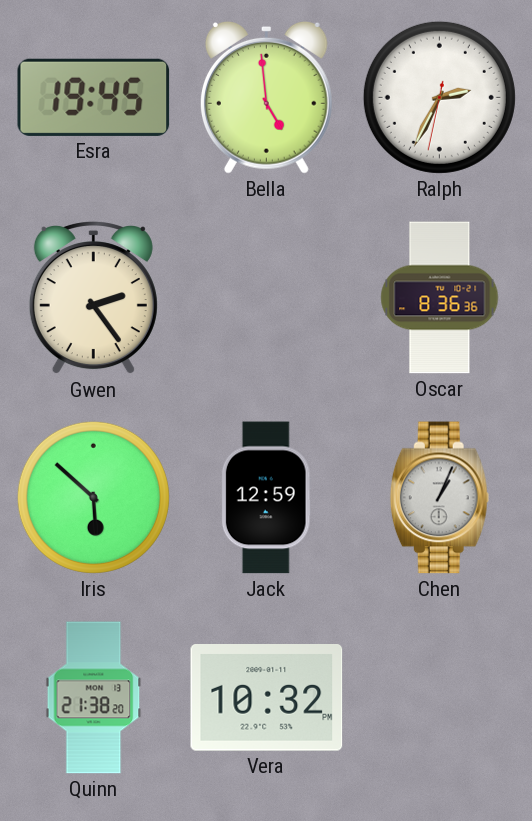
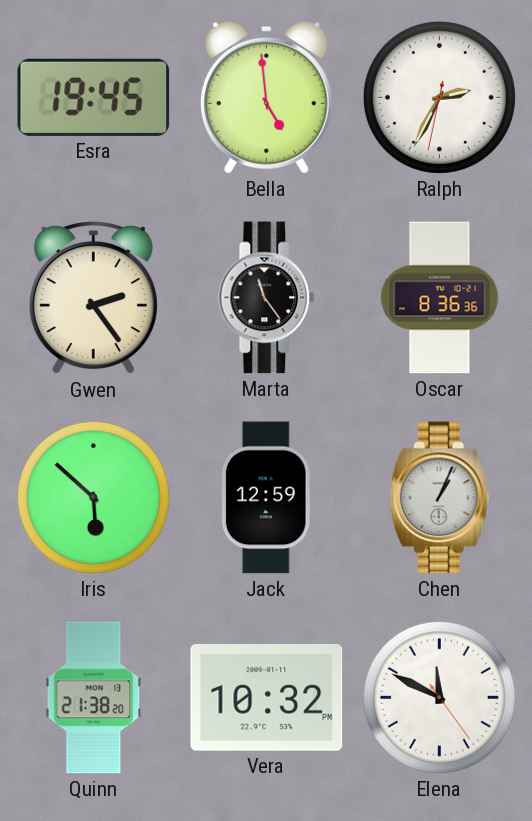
Marta: none -> 11:24
Elena: none -> 11:49
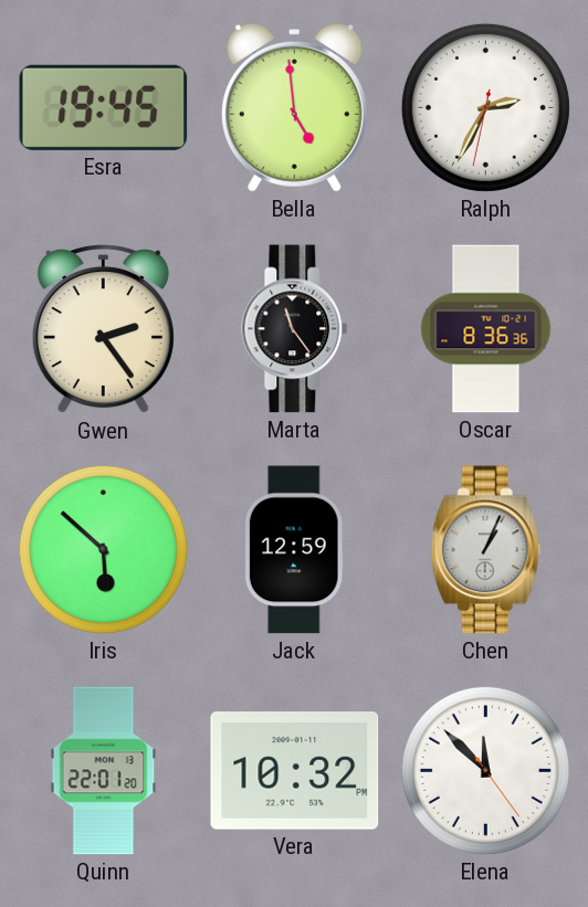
Quinn: 21:38 -> 22:01
Elena: 11:49 -> 11:52
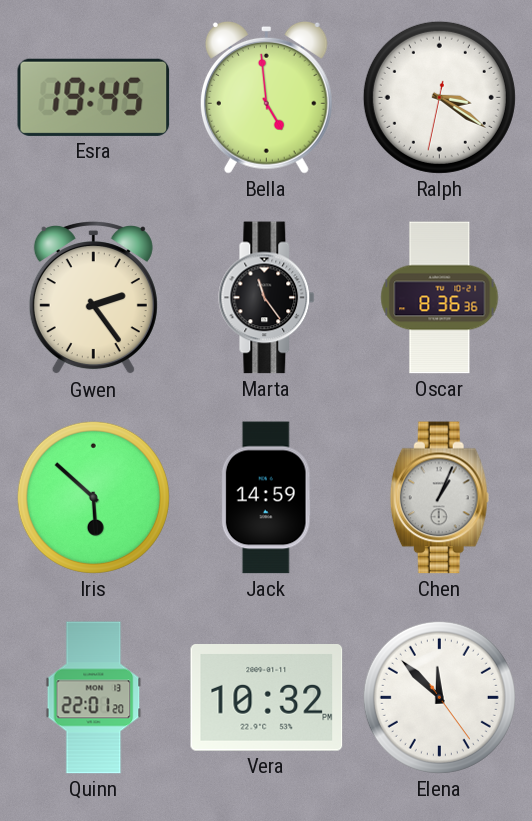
Ralph: 2:34 -> 3:20
Jack: 12:59 -> 14:59
